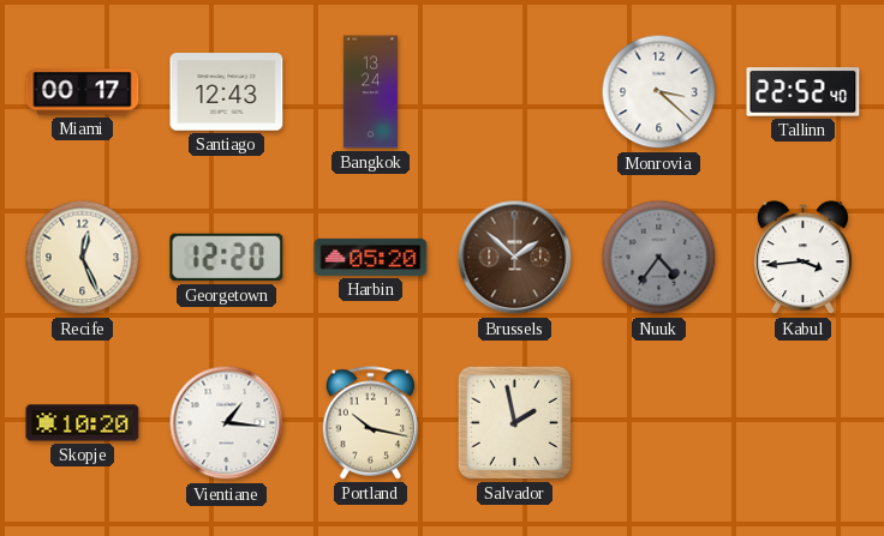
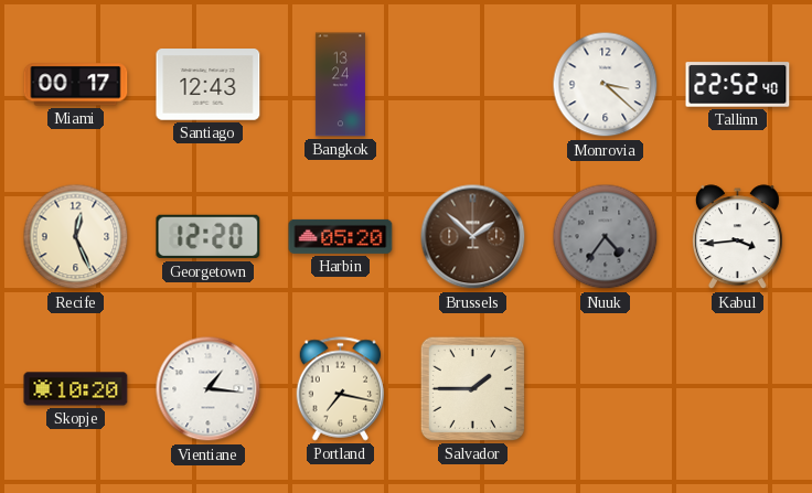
Portland: 10:17 -> 7:17
Salvador: 1:58 -> 1:45
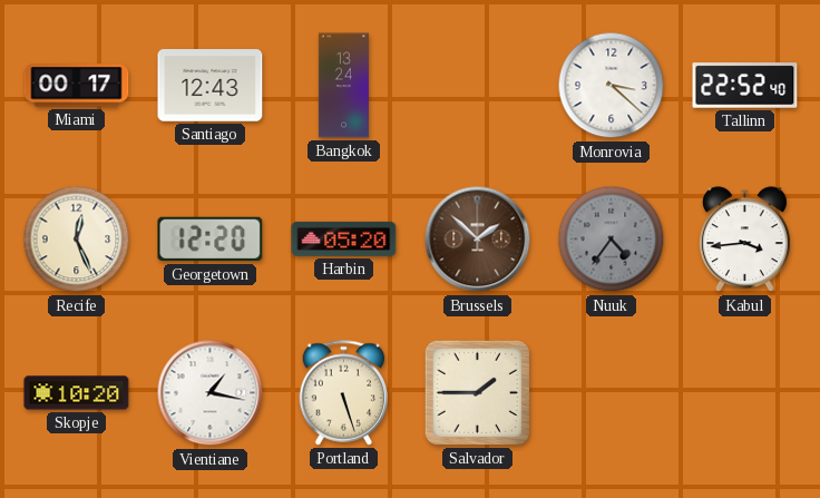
Vientiane: 1:16 -> 1:17
Portland: 7:17 -> 5:27
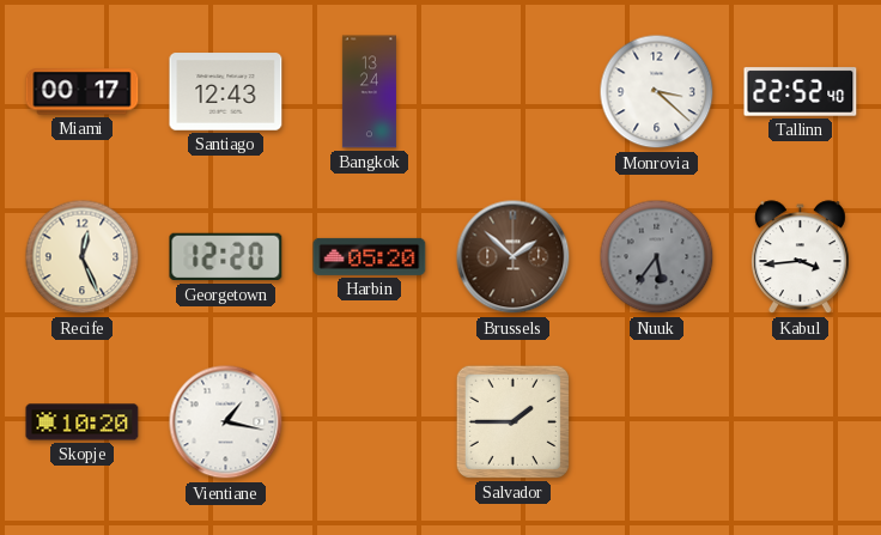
Nuuk: 4:36 -> 5:36
Portland: 5:27 -> none
